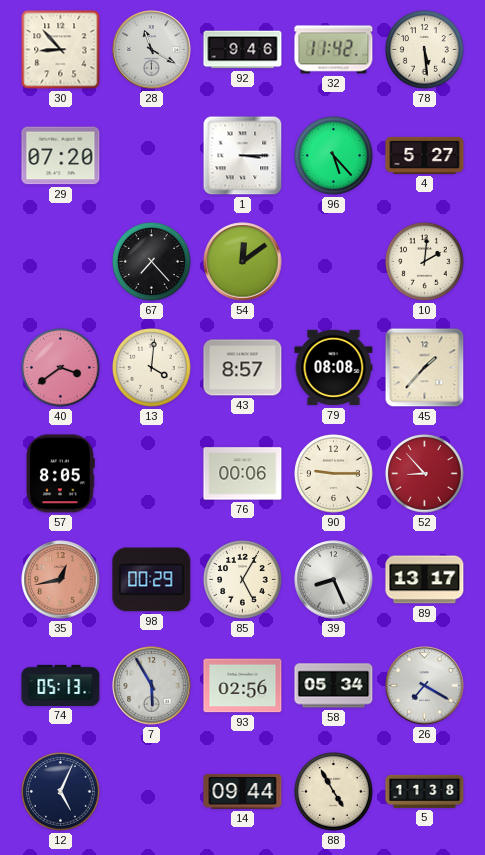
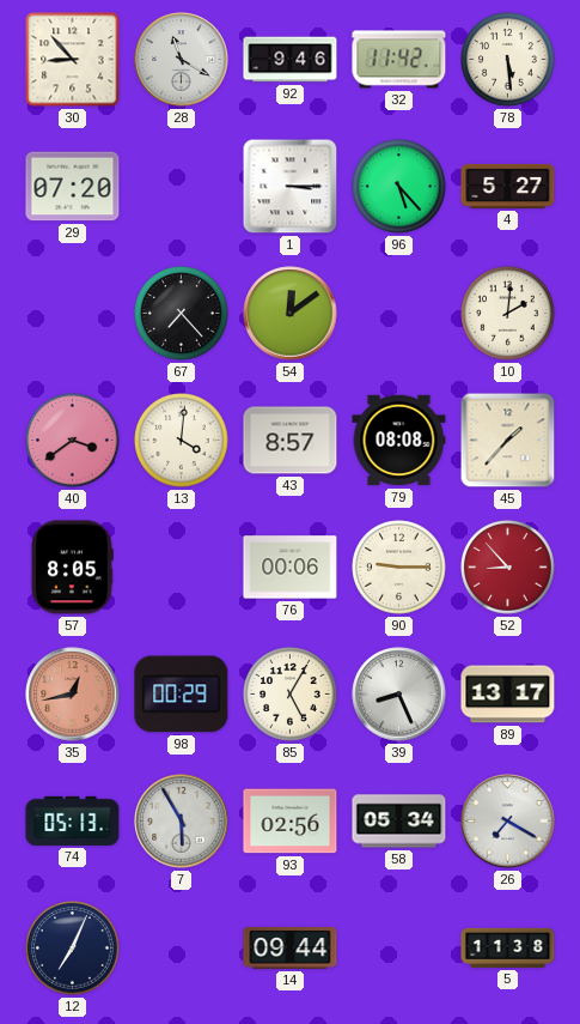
12: 5:04 -> 7:04
88: 4:55 -> none
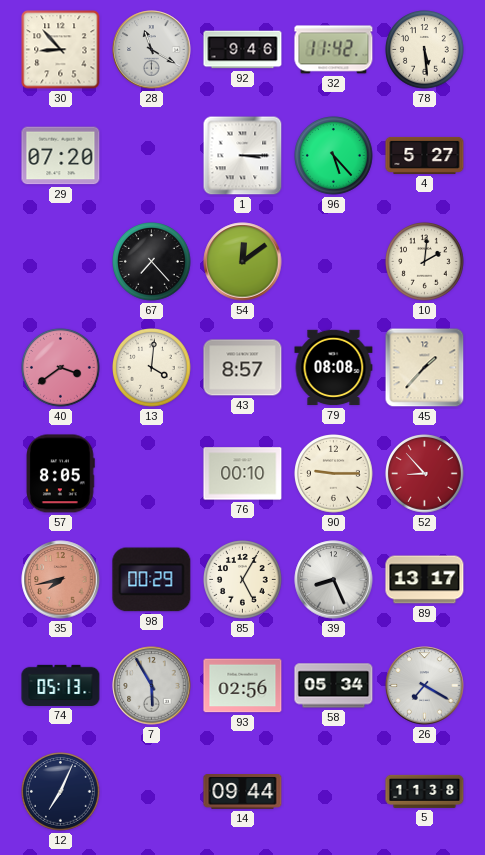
76: 00:06 -> 00:10
35: 12:43 -> 7:43
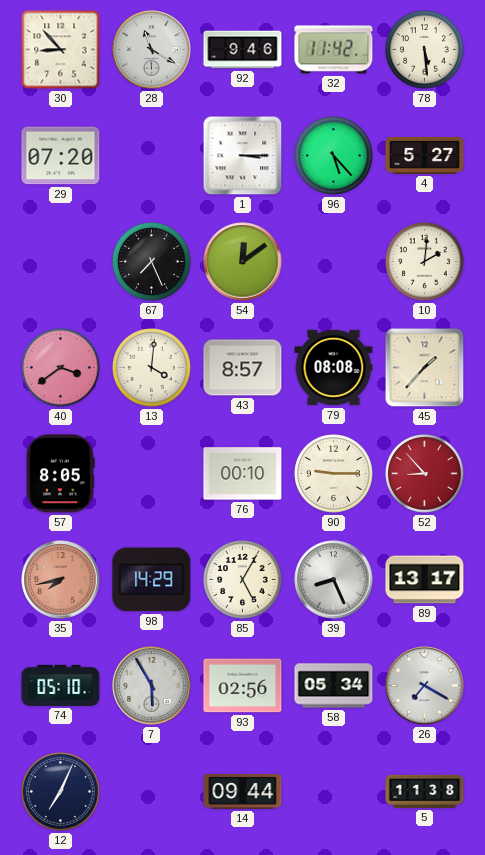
67: 7:23 -> 7:26
98: 00:29 -> 14:29
74: 05:13 -> 05:10
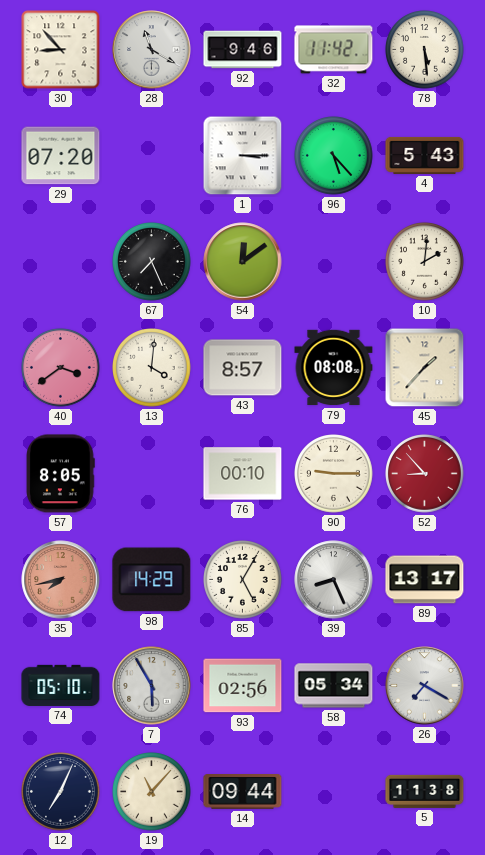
4: 5:27 -> 5:43
19: none -> 11:07
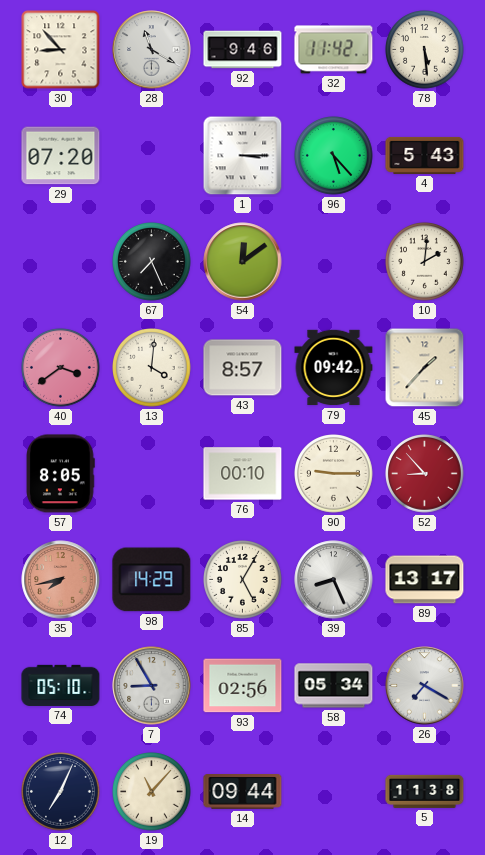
79: 08:08 -> 09:42
7: 5:55 -> 8:55
